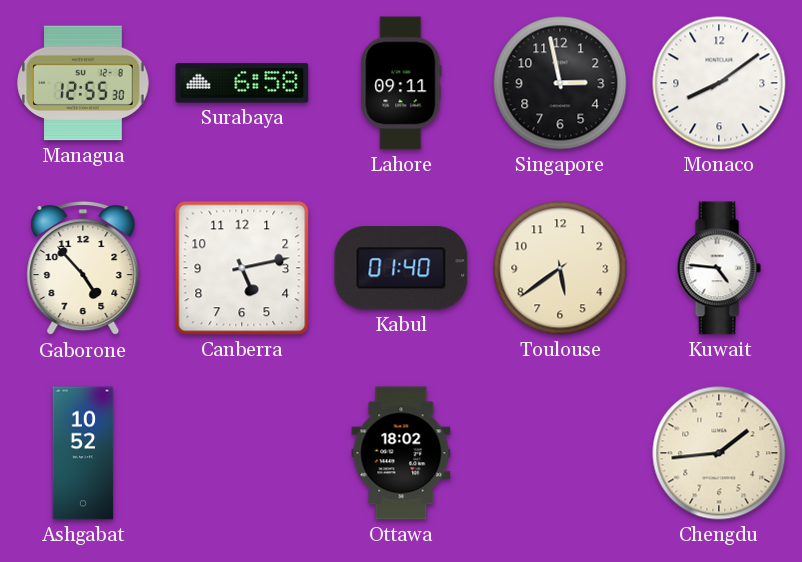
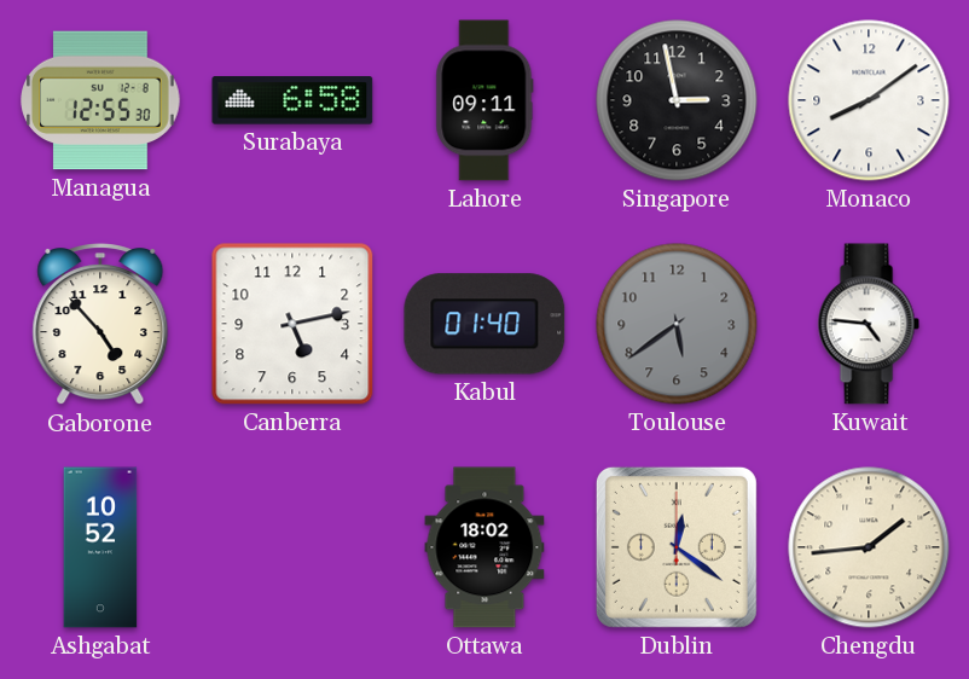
Toulouse dial: cream -> grey
Dublin: none -> 12:21
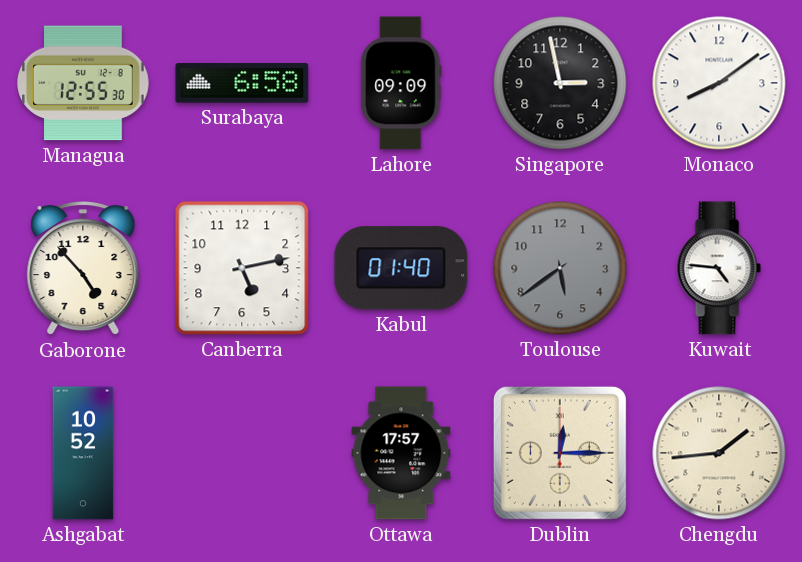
Lahore: 09:11 -> 09:09
Ottawa: 18:02 -> 17:57
Dublin: 12:21 -> 12:15
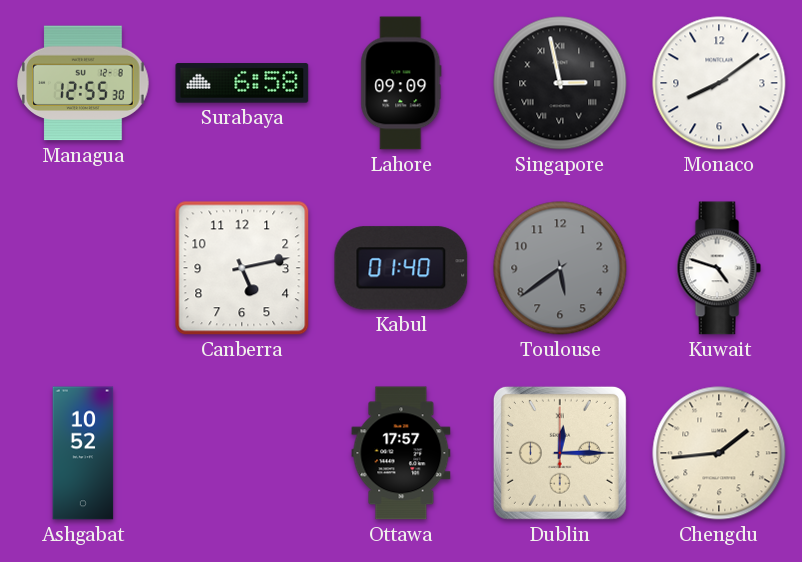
Singapore numerals: Arabic -> Roman
Gaborone: 4:53 -> none
Kuwait: 4:46 -> 4:48
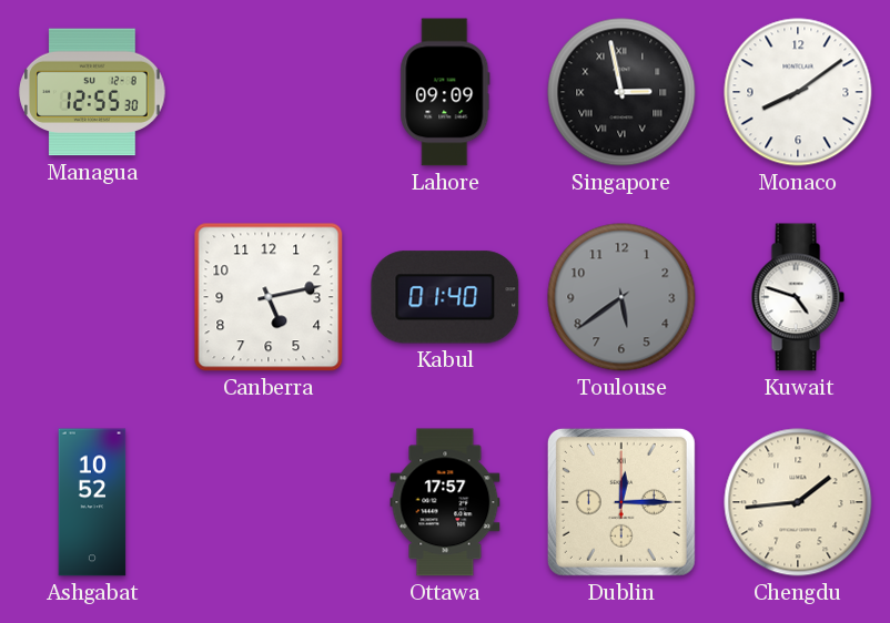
Surabaya: 6:58 -> none
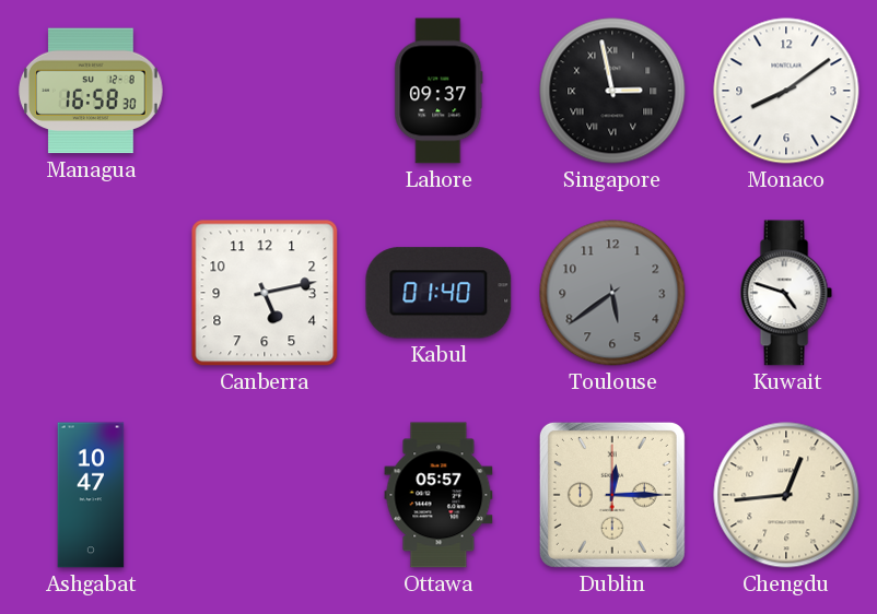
Managua: 12:55 -> 16:58
Lahore: 09:09 -> 09:37
Ashgabat: 10:52 -> 10:47
Ottawa: 17:57 -> 05:57
Chengdu: 1:44 -> 12:44
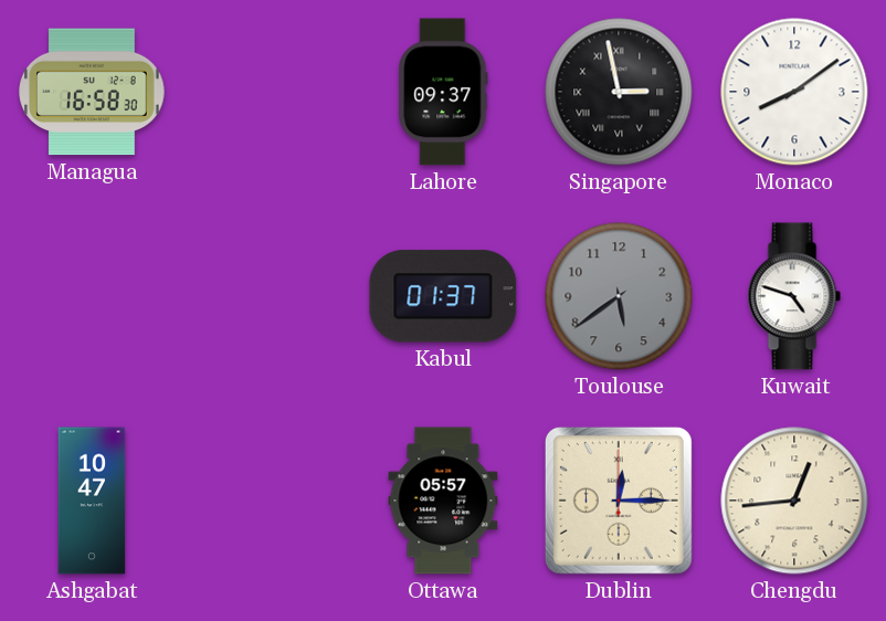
Canberra: 5:13 -> none
Kabul: 01:40 -> 01:37
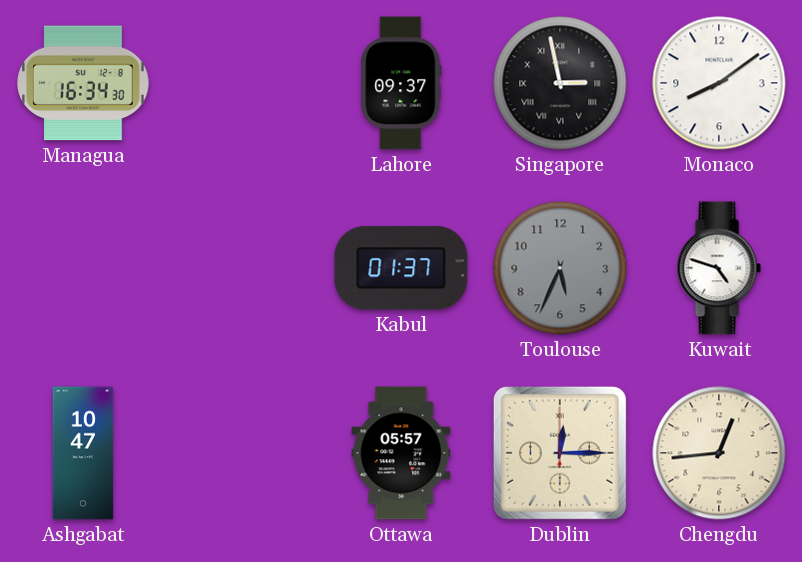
Managua: 16:58 -> 16:34
Toulouse: 5:39 -> 5:34
